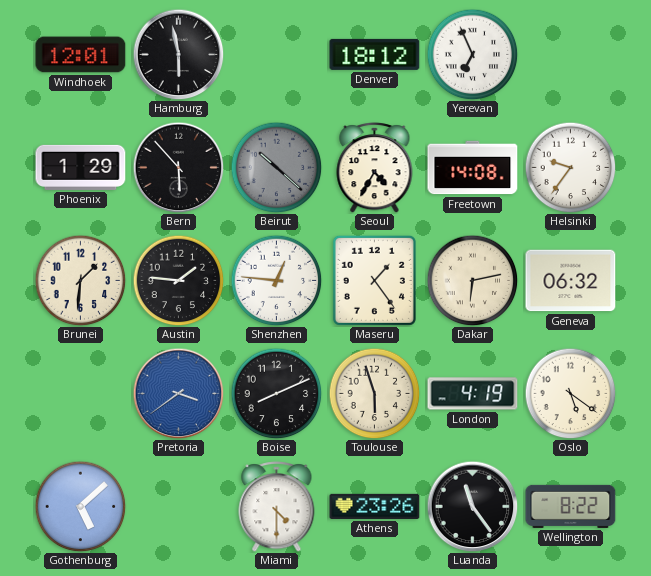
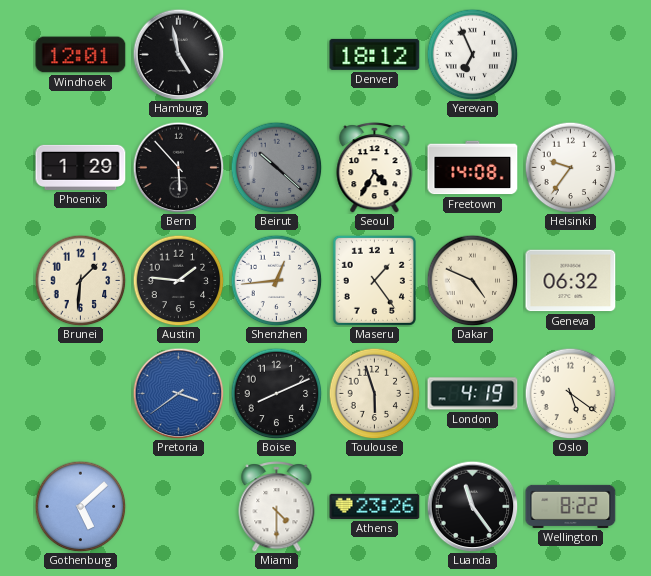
Hamburg: 5:58 -> 4:58
Shenzhen: 12:46 -> 12:44
Dakar: 6:13 -> 4:49
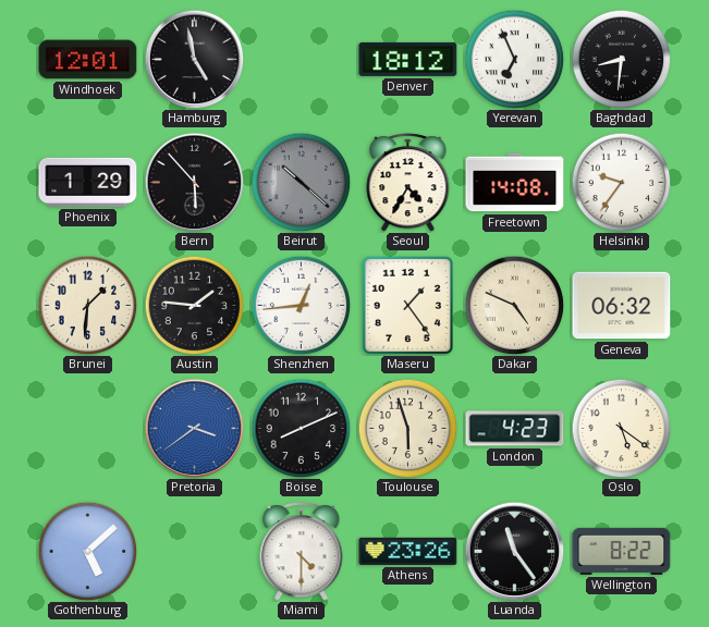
Baghdad: none -> 8:31
London: 4:19 -> 4:23
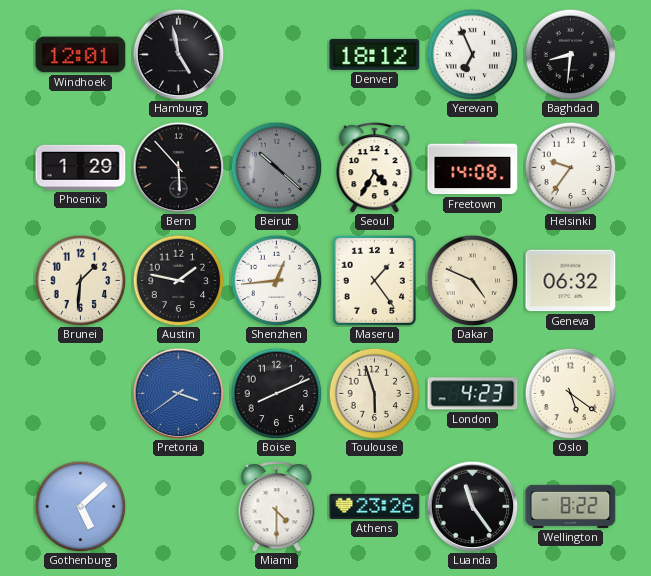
Austin: 1:46 -> 1:47
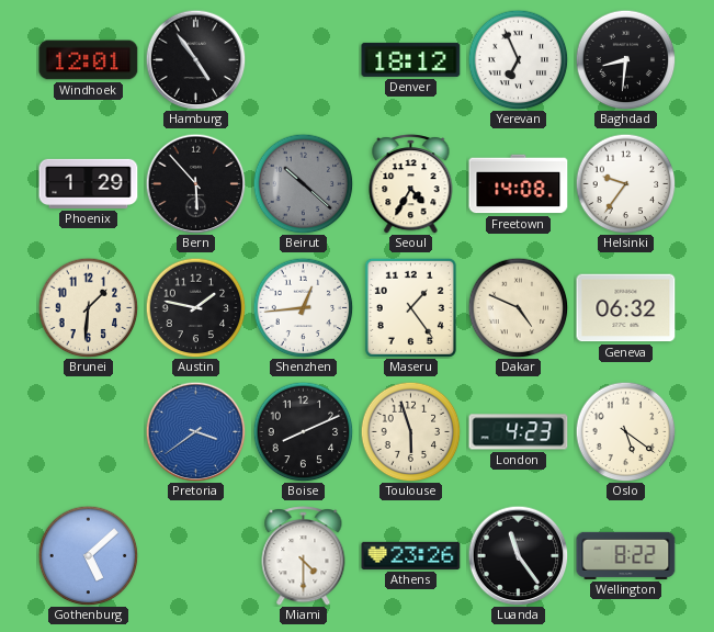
Hamburg: 4:58 -> 4:54
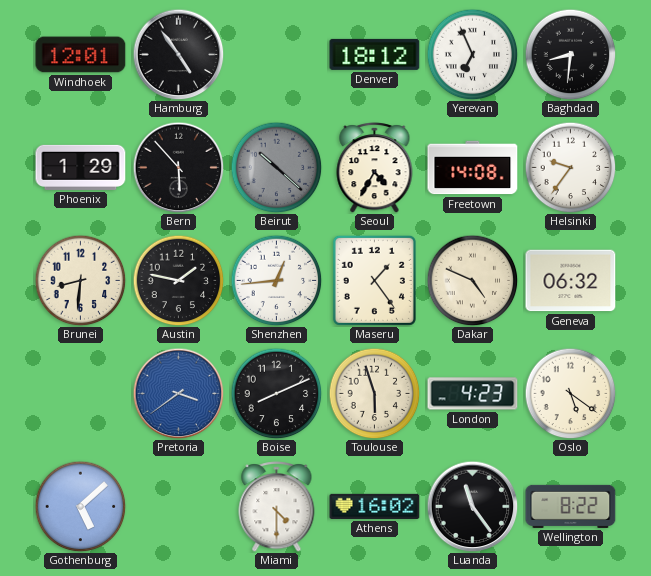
Brunei: 1:31 -> 8:31
Athens: 23:26 -> 16:02
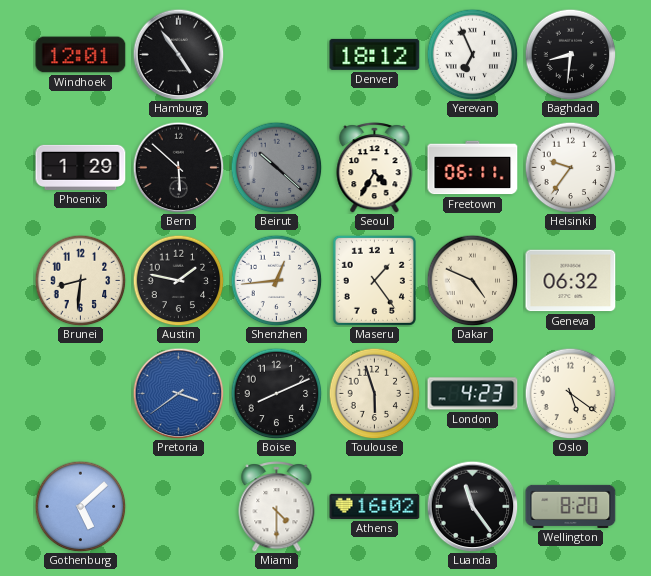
Bern: 5:53 -> 5:52
Freetown: 14:08 -> 06:11
Wellington: 8:22 -> 8:20
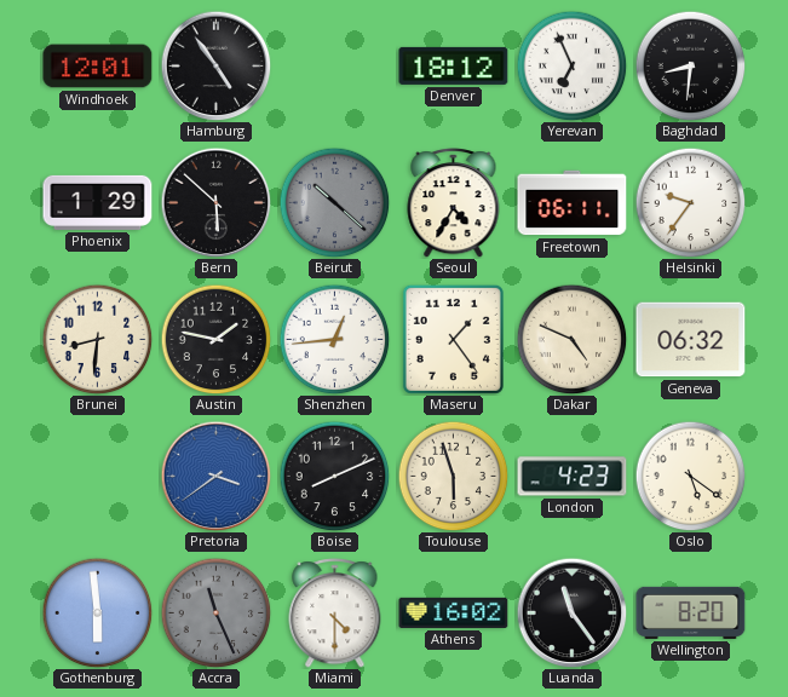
Gothenburg: 5:08 -> 5:59
Accra: none -> 11:26
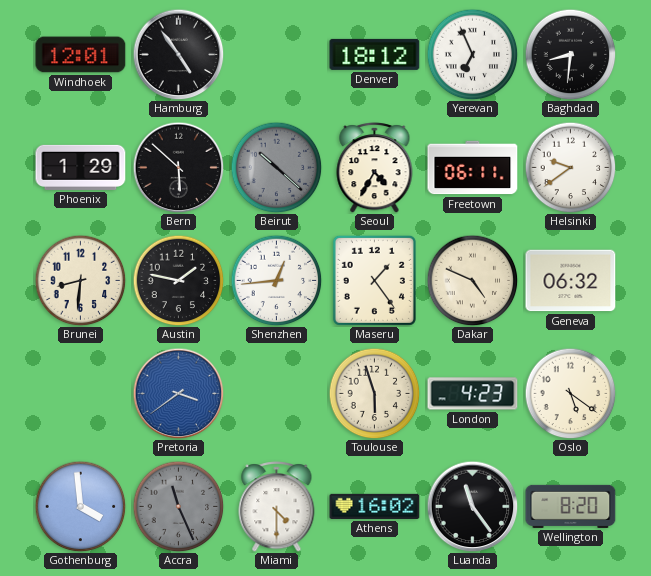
Helsinki: 9:36 -> 9:39
Boise: 8:11 -> none
Gothenburg: 5:59 -> 3:59
